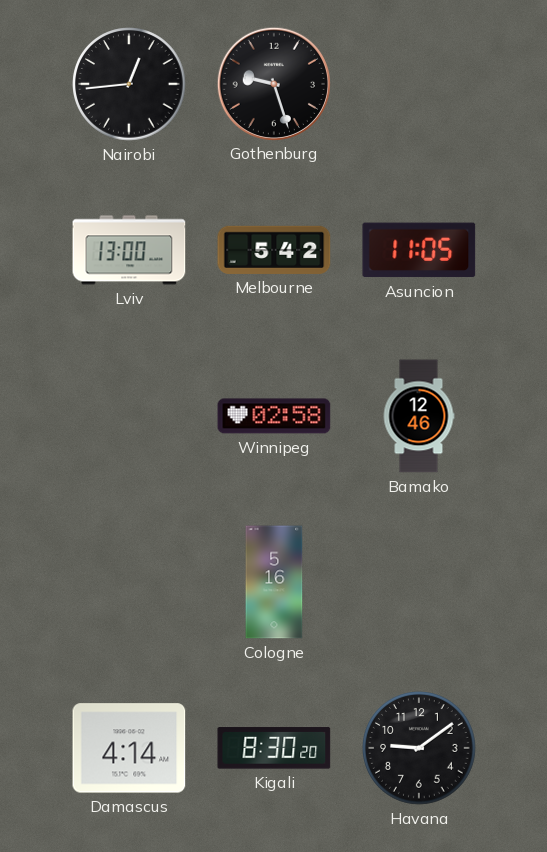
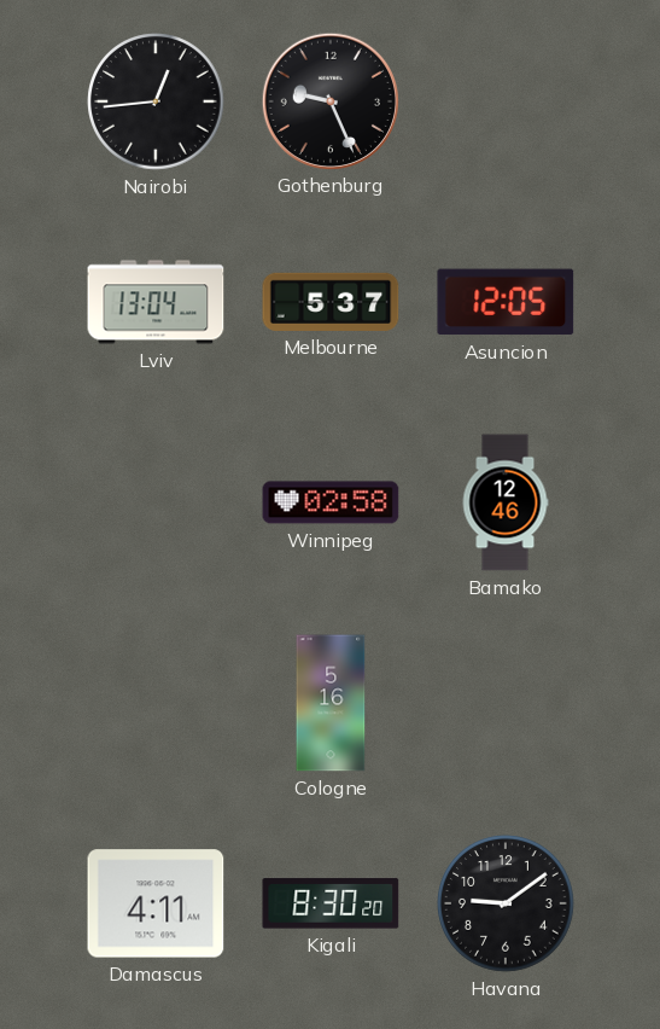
Gothenburg: 9:27 -> 9:26
Lviv: 13:00 -> 13:04
Melbourne: 5:42 -> 5:37
Asuncion: 11:05 -> 12:05
Damascus: 4:14 -> 4:11
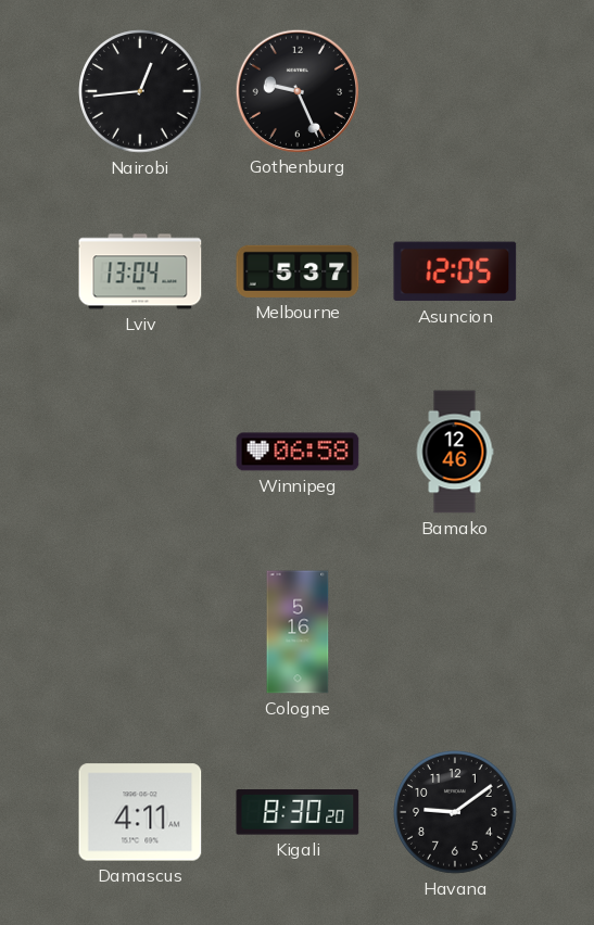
Winnipeg: 02:58 -> 06:58
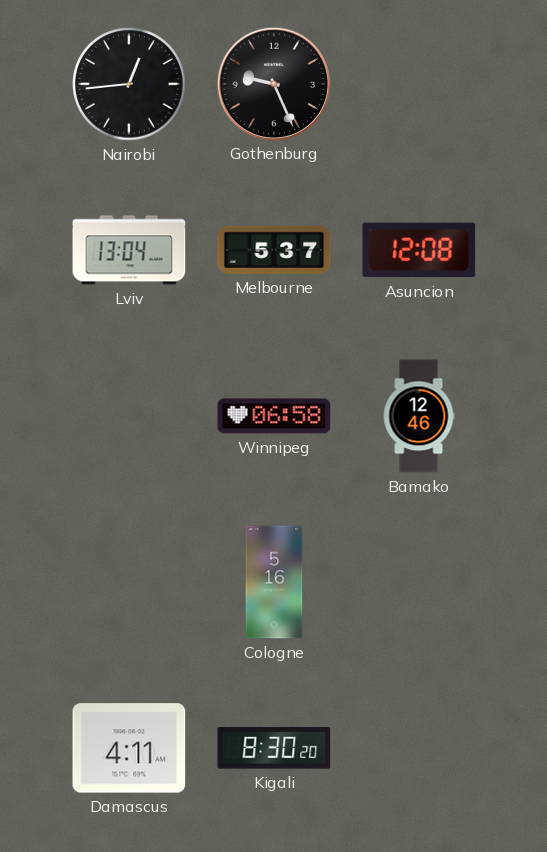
Asuncion: 12:05 -> 12:08
Havana: 9:09 -> none
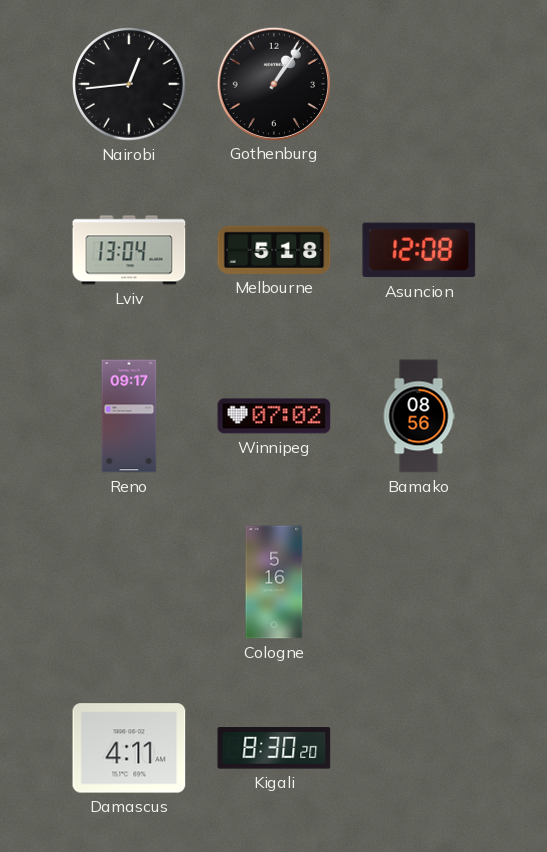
Gothenburg: 9:26 -> 1:06
Melbourne: 5:37 -> 5:18
Reno: none -> 09:17
Winnipeg: 06:58 -> 07:02
Bamako: 12:46 -> 08:56
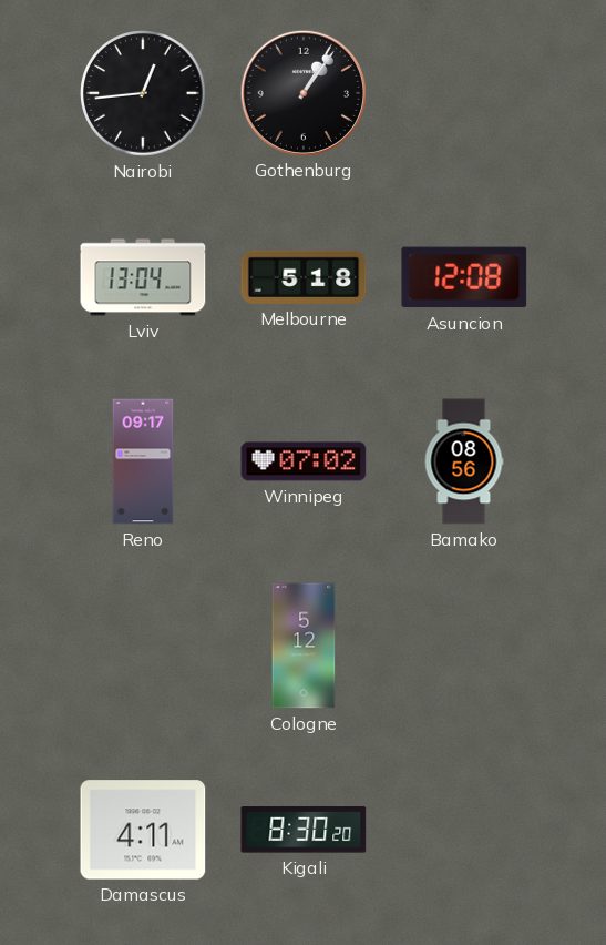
Cologne: 5:16 -> 5:12
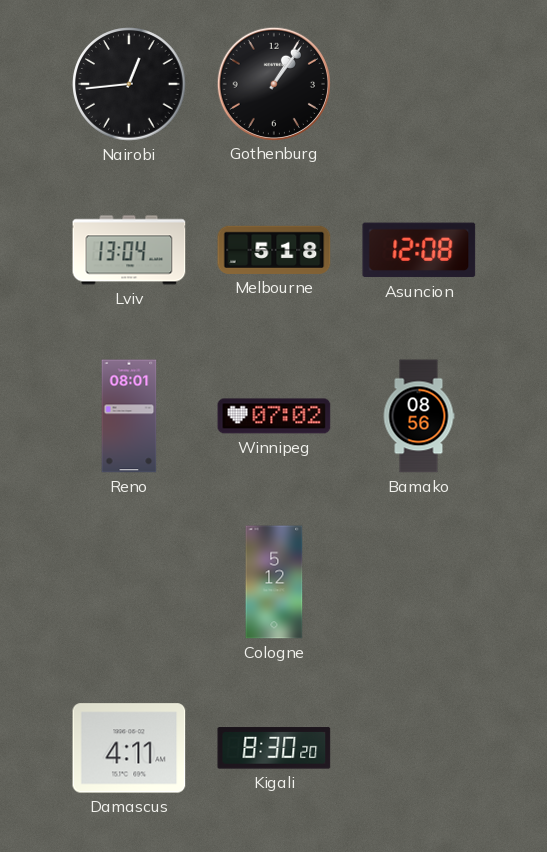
Reno: 09:17 -> 08:01
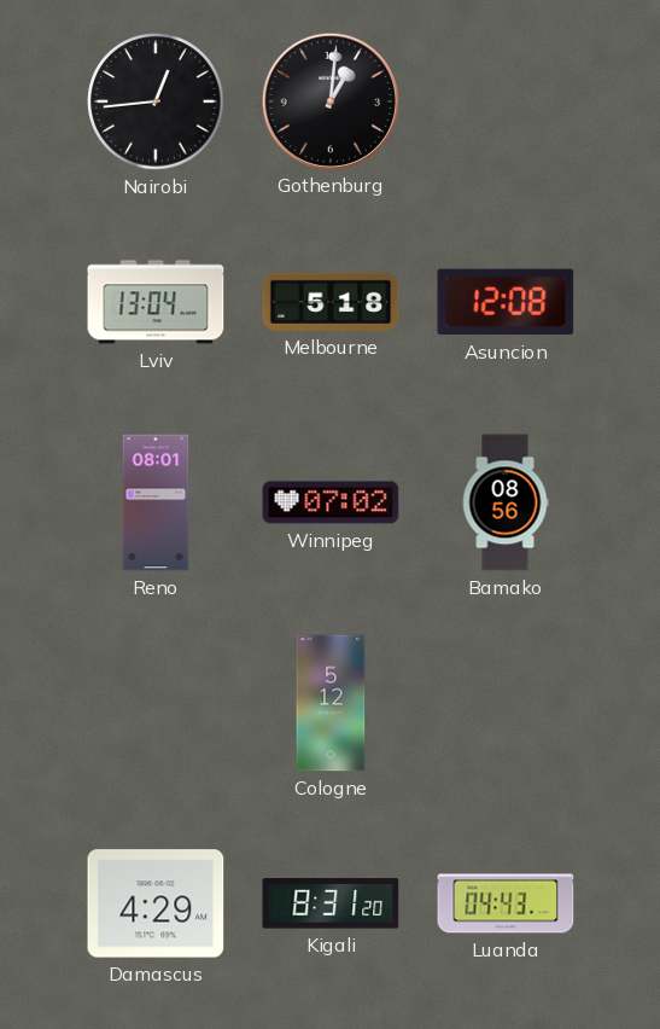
Gothenburg: 1:06 -> 1:01
Damascus: 4:11 -> 4:29
Kigali: 8:30 -> 8:31
Luanda: none -> 04:43
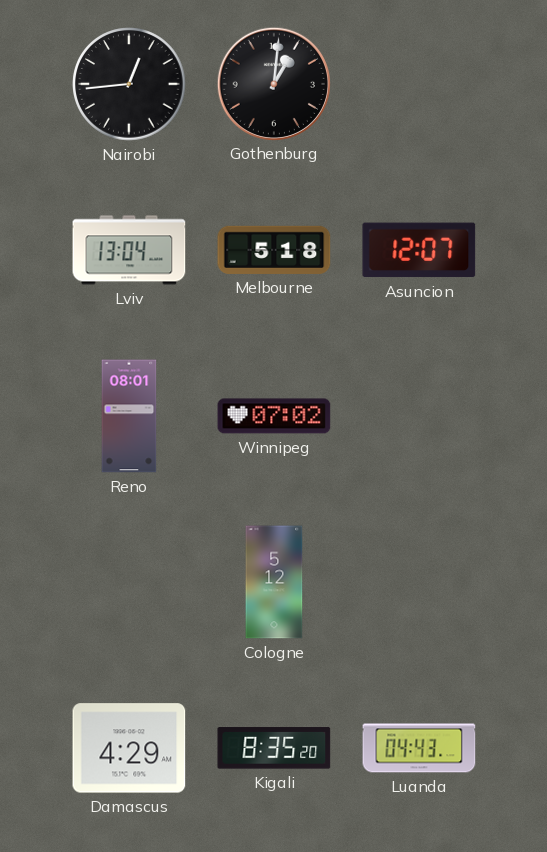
Asuncion: 12:08 -> 12:07
Bamako: 08:56 -> none
Kigali: 8:31 -> 8:35
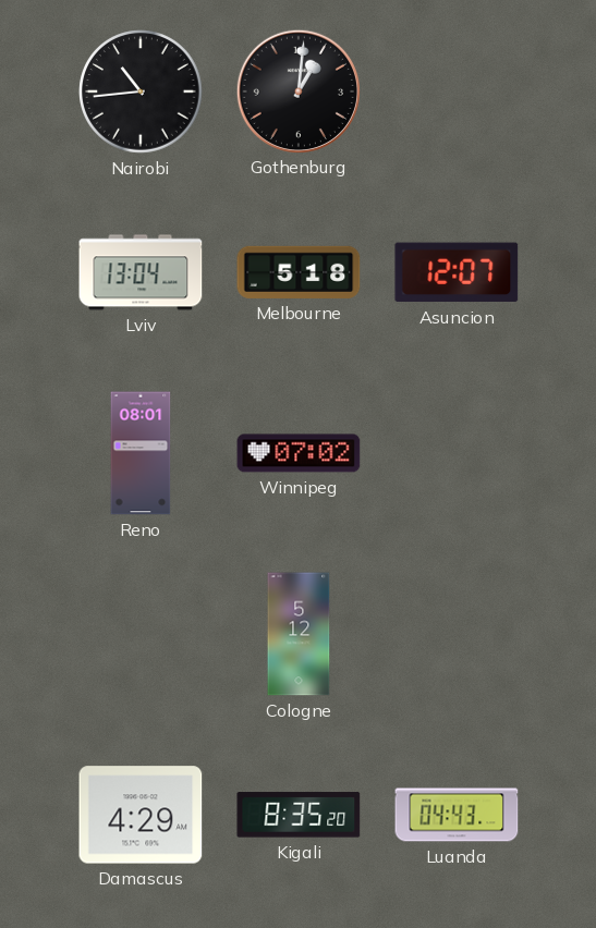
Nairobi: 12:44 -> 10:44
